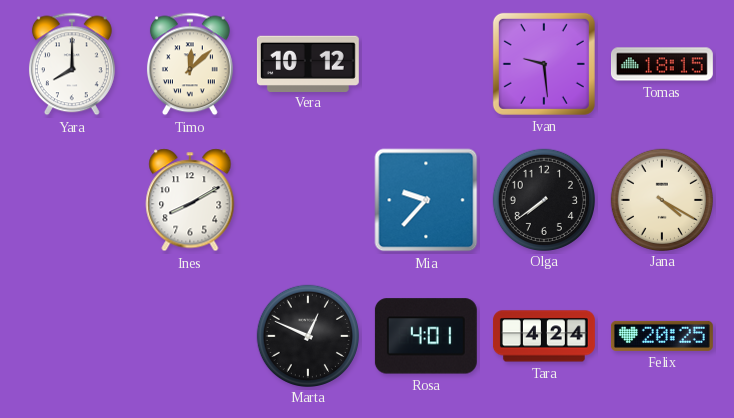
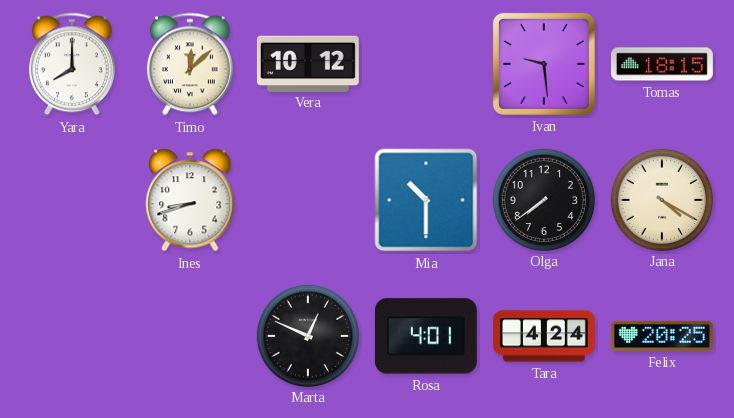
Ines: 8:10 -> 8:42
Mia: 9:37 -> 10:30
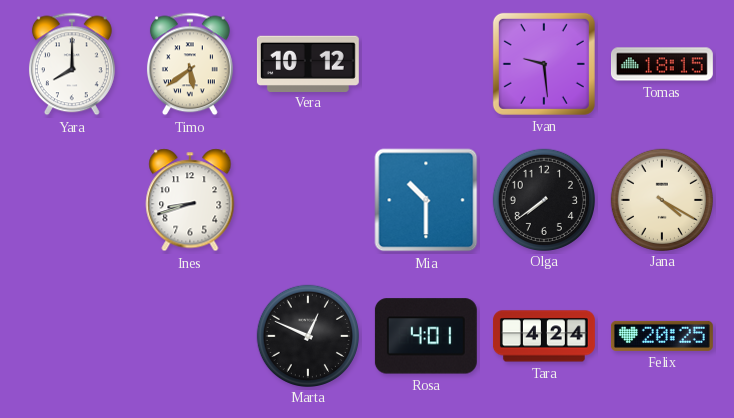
Timo: 12:08 -> 5:39
